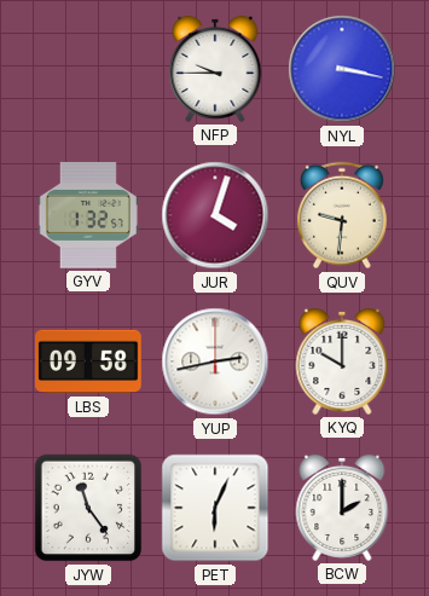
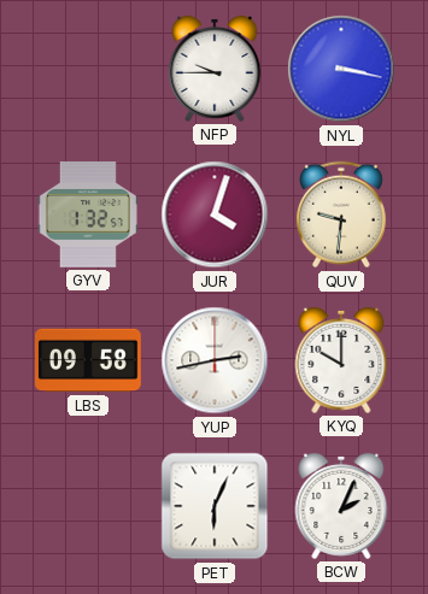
JYW: 11:24 -> none
BCW: 2:00 -> 2:04
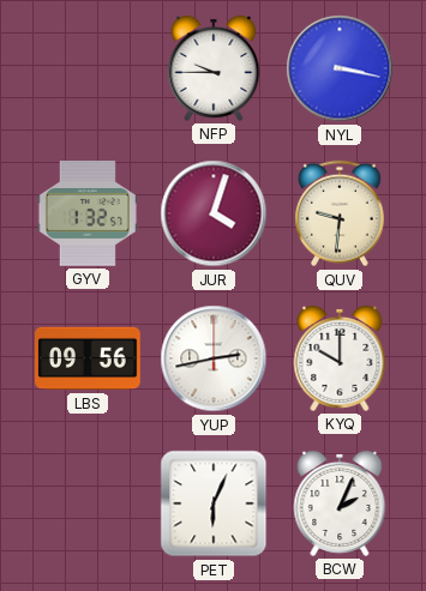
LBS: 09:58 -> 09:56
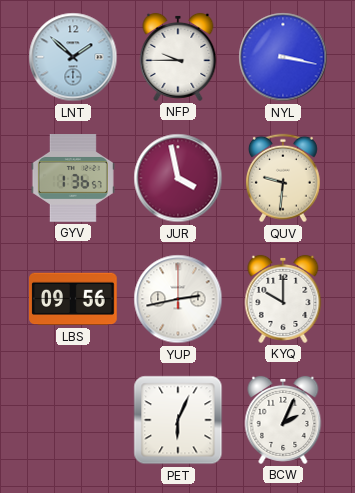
LNT: none -> 1:52
GYV: 1:32 -> 1:36
JUR: 4:03 -> 3:58
